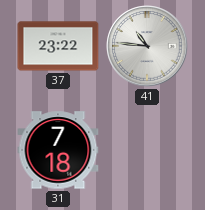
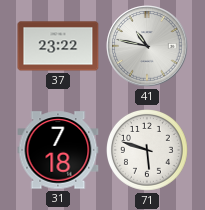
41: 10:46 -> 10:47
71: none -> 5:48
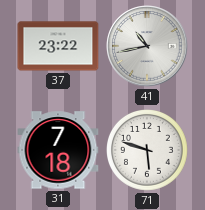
41: 10:47 -> 10:43
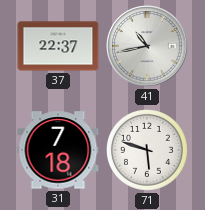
37: 23:22 -> 22:37
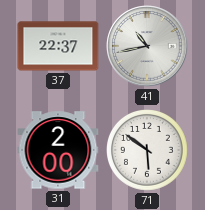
31: 7:18 -> 2:00
71: 5:48 -> 5:51
